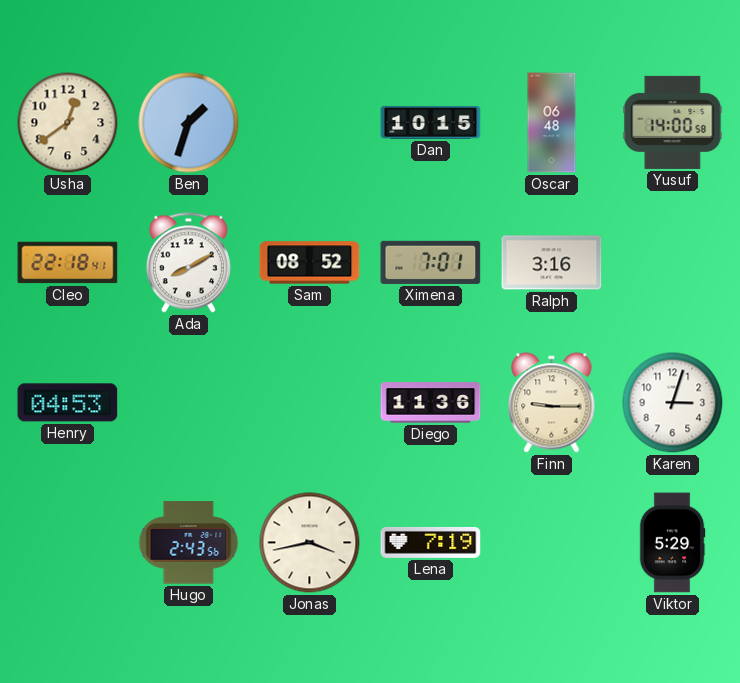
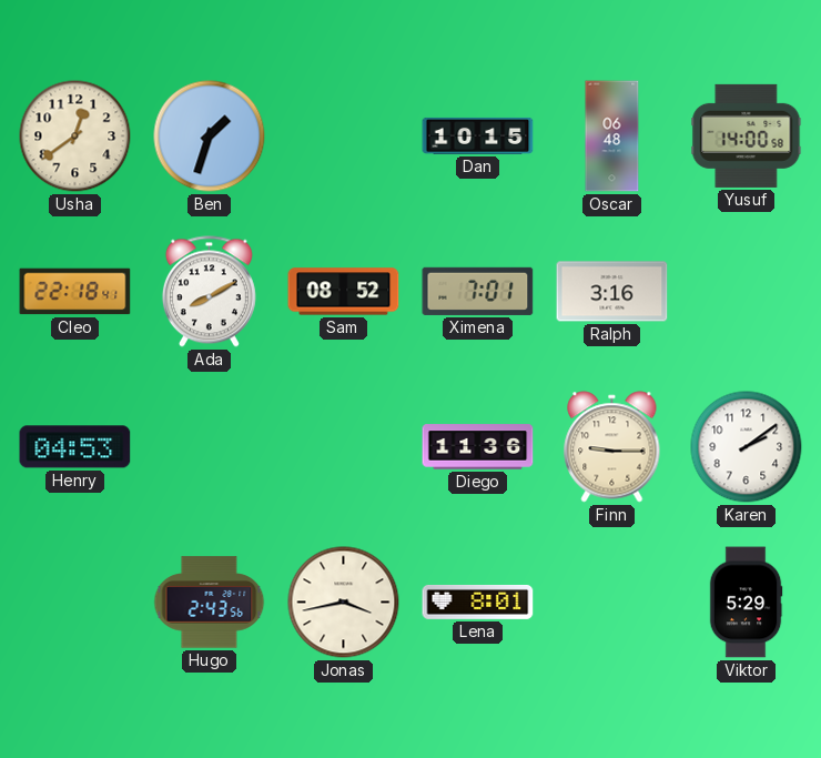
Karen: 3:03 -> 2:09
Lena: 7:19 -> 8:01
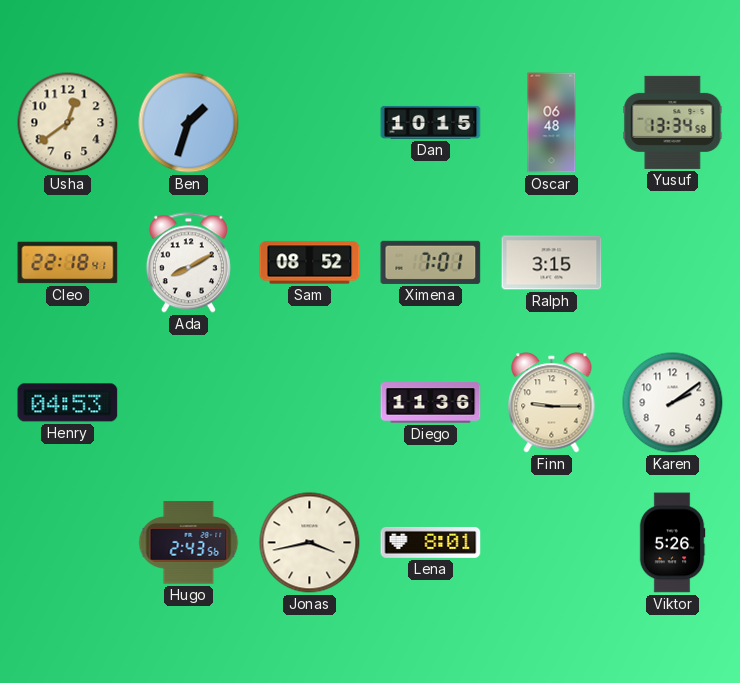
Yusuf: 14:00 -> 13:34
Ralph: 3:16 -> 3:15
Viktor: 5:29 -> 5:26
